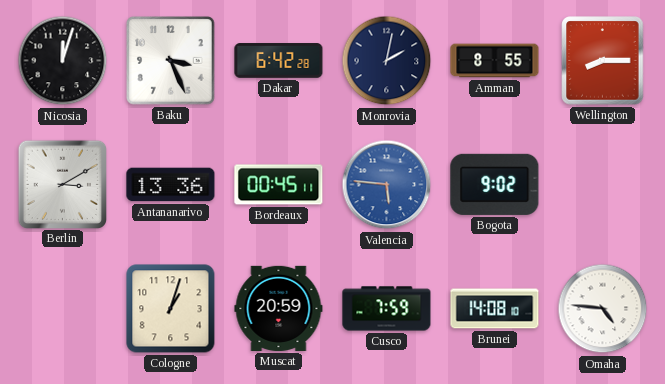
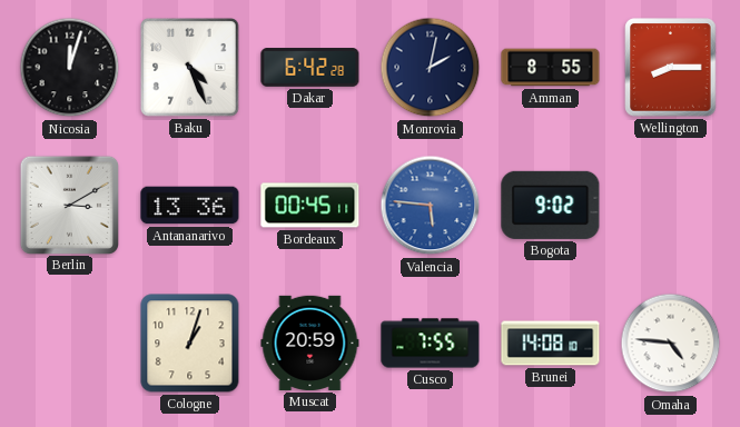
Baku: 3:26 -> 4:26
Cusco: 7:59 -> 7:55
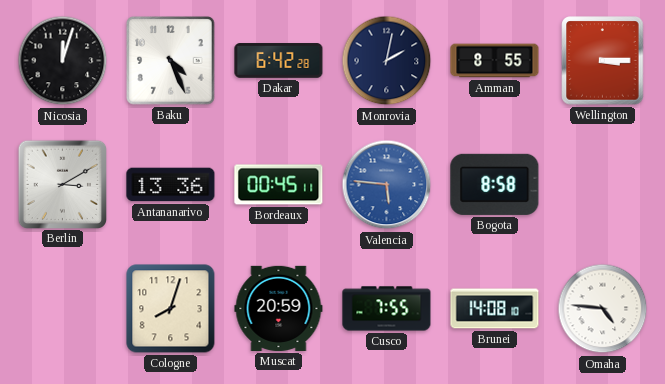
Wellington: 8:15 -> 3:15
Bogota: 9:02 -> 8:58
Cologne: 1:03 -> 8:03
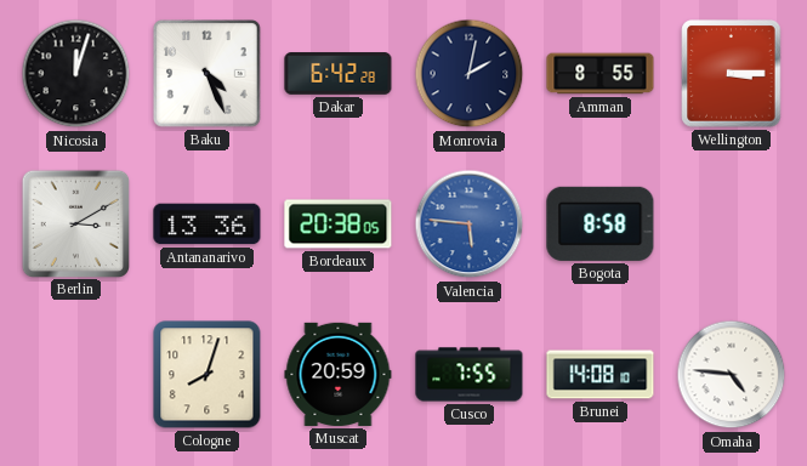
Bordeaux: 00:45 -> 20:38
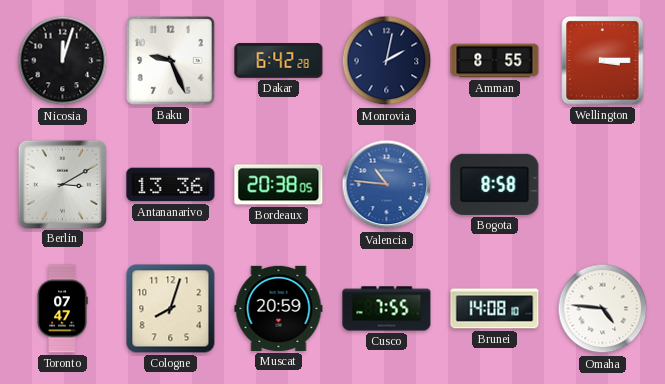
Baku: 4:26 -> 9:26
Valencia: 5:46 -> 10:46
Toronto: none -> 07:47
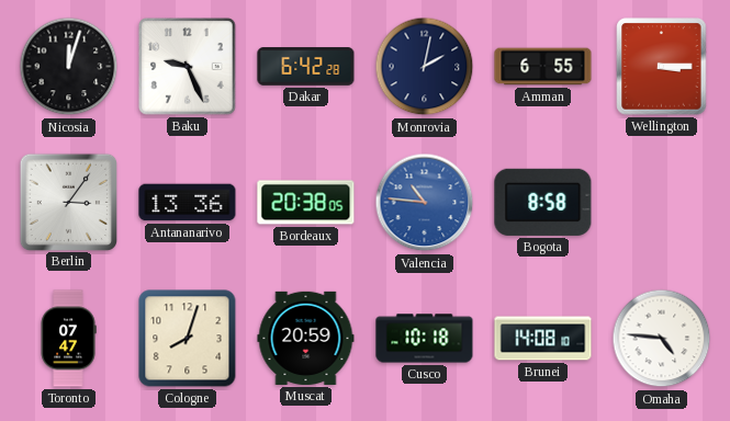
Amman: 8:55 -> 6:55
Berlin: 3:10 -> 3:06
Cusco: 7:55 -> 10:18
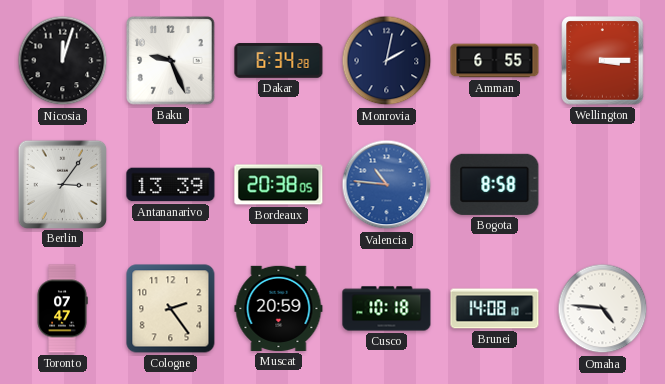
Dakar: 6:42 -> 6:34
Antananarivo: 13:36 -> 13:39
Cologne: 8:03 -> 2:24
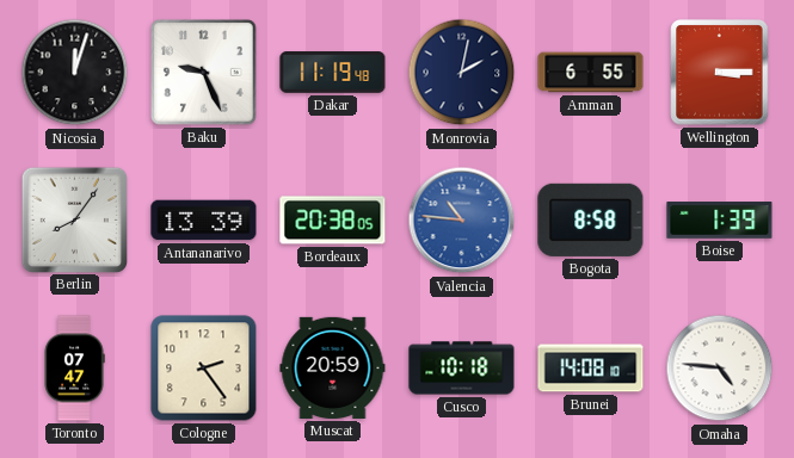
Dakar: 6:34 -> 11:19
Berlin: 3:06 -> 8:06
Boise: none -> 1:39
